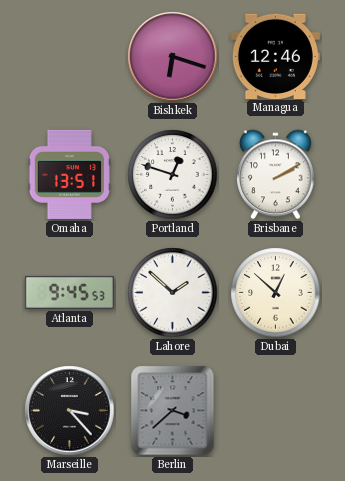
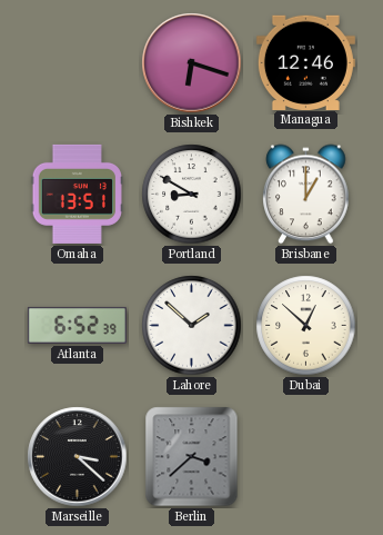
Portland: 12:48 -> 8:50
Brisbane: 2:10 -> 1:00
Atlanta: 9:45 -> 6:52
Marseille: 3:23 -> 3:22
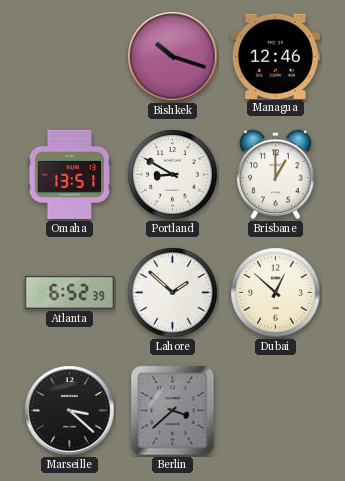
Bishkek: 6:18 -> 10:18
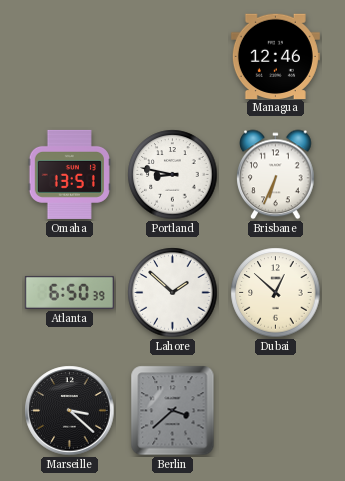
Bishkek: 10:18 -> none
Portland: 8:50 -> 8:47
Brisbane: 1:00 -> 6:34
Atlanta: 6:52 -> 6:50
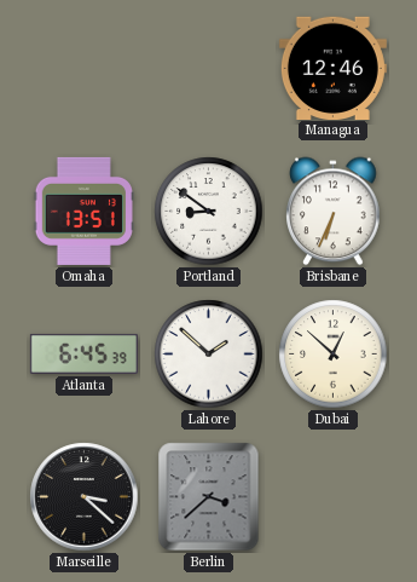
Portland: 8:47 -> 8:51
Atlanta: 6:50 -> 6:45
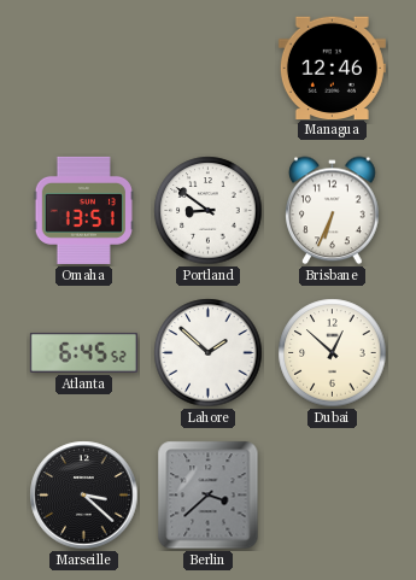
Atlanta: 6:45:39 -> 6:45:52
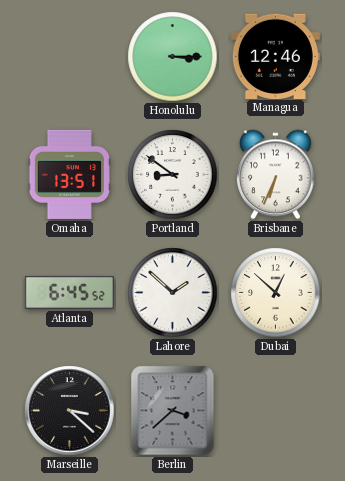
Honolulu: none -> 3:15
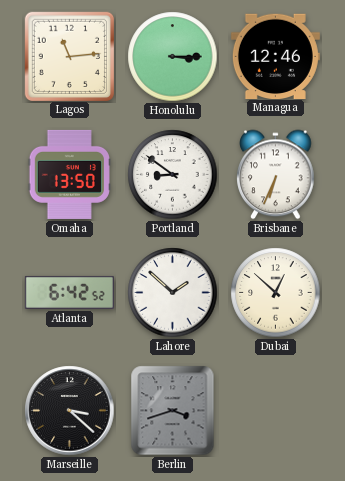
Lagos: none -> 11:14
Omaha: 13:51 -> 13:50
Atlanta: 6:45 -> 6:42
Berlin: 3:38 -> 3:42
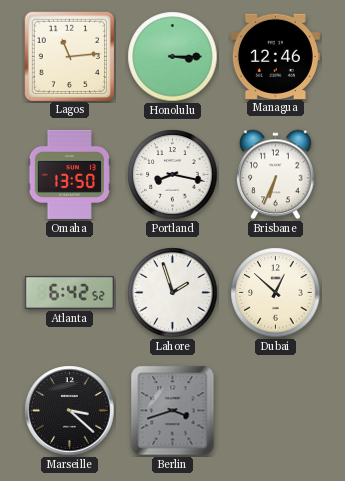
Portland: 8:51 -> 8:17
Lahore: 1:52 -> 1:57
